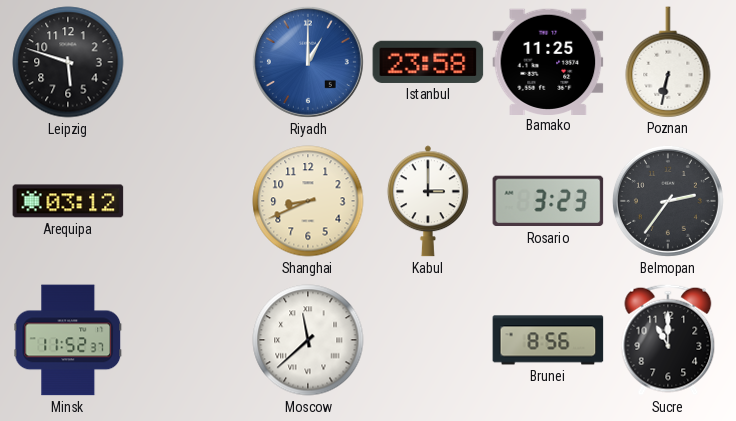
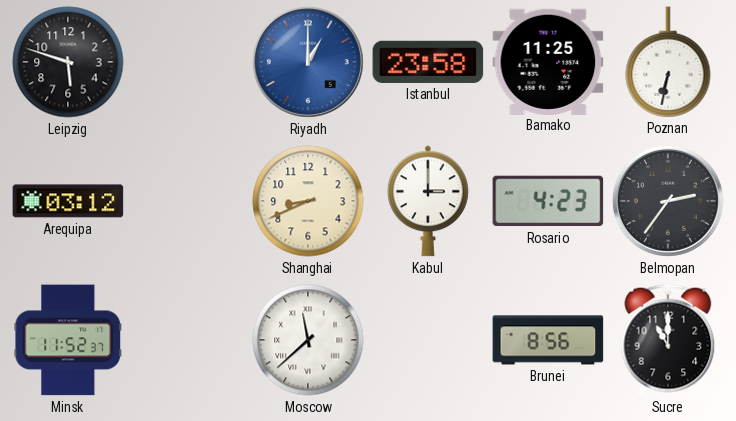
Rosario: 3:23 -> 4:23
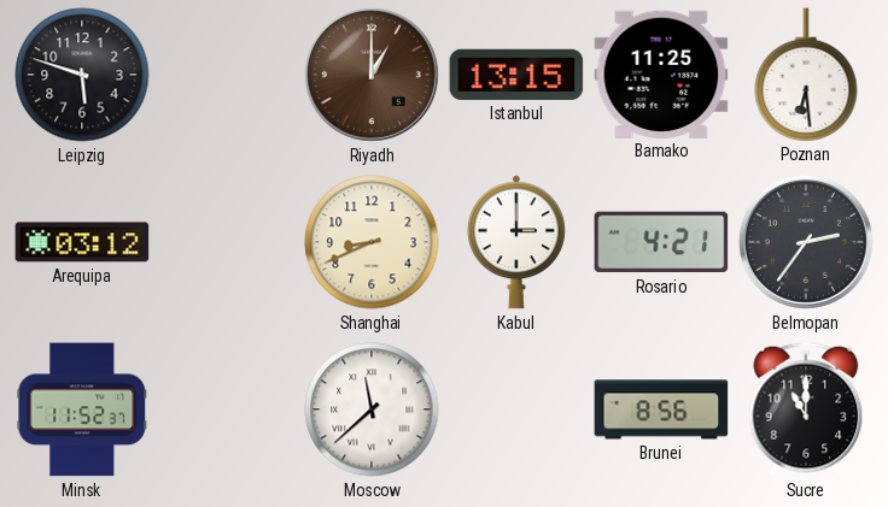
Riyadh dial: blue -> brown
Istanbul: 23:58 -> 13:15
Poznan: 6:32 -> 6:29
Rosario: 4:23 -> 4:21
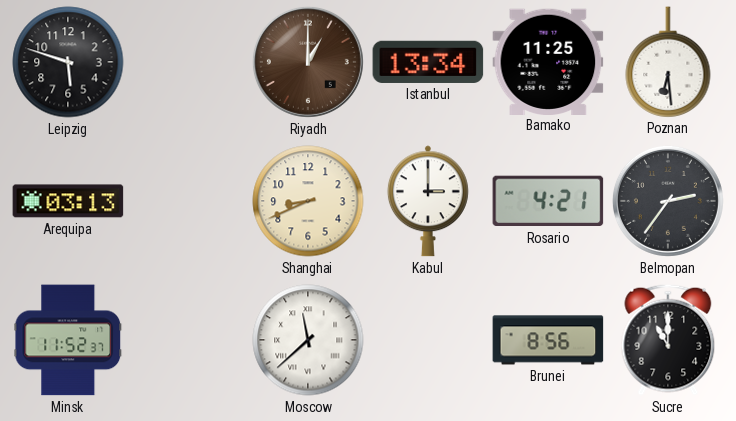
Istanbul: 13:15 -> 13:34
Arequipa: 03:12 -> 03:13
